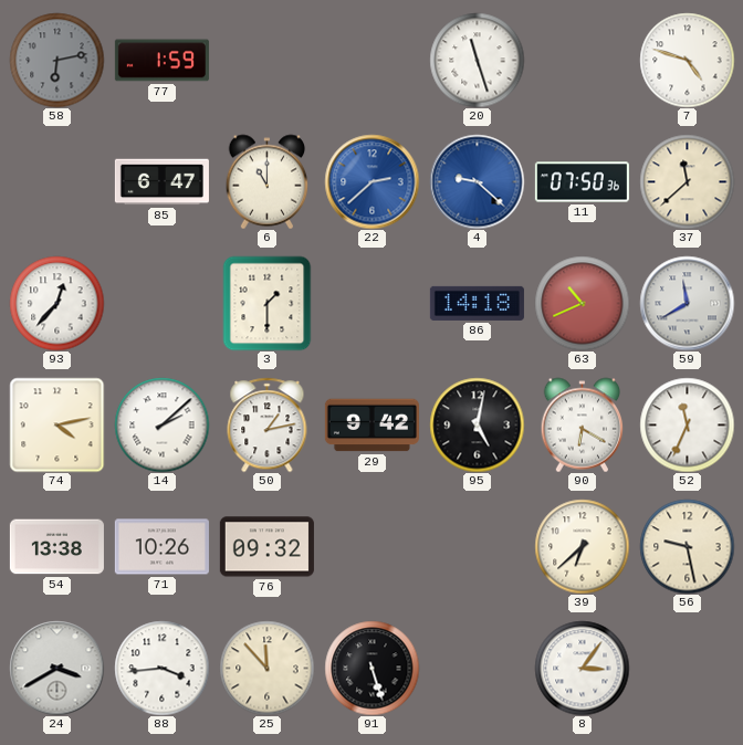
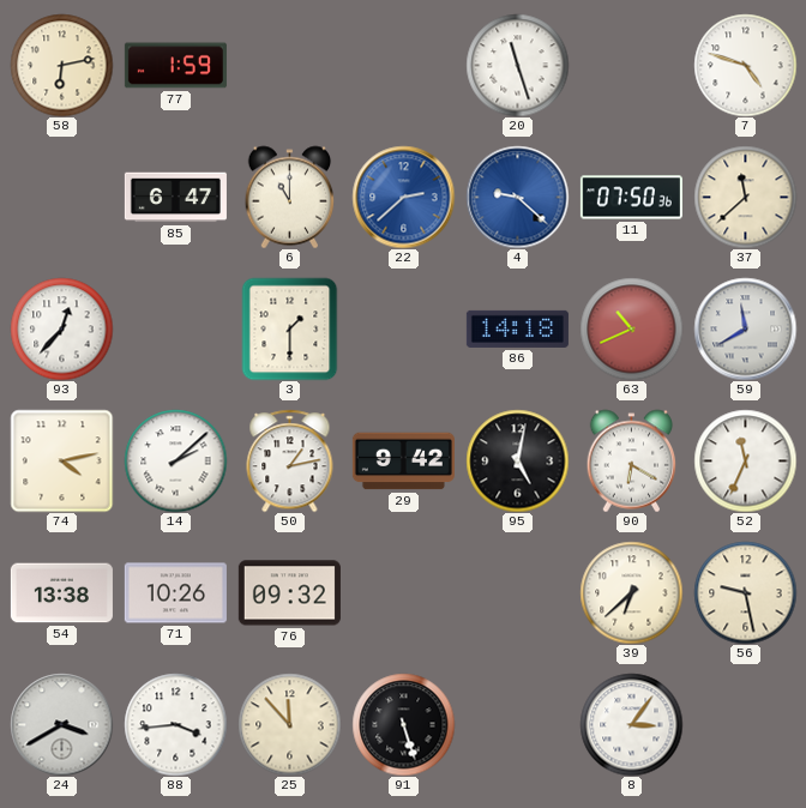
58 dial: grey -> cream
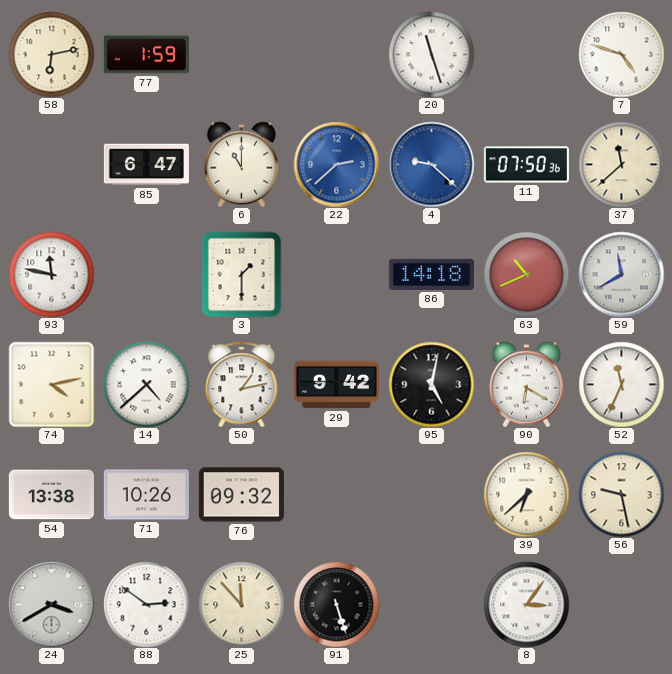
93: 12:37 -> 11:47
14: 2:08 -> 4:38
88: 3:44 -> 2:51
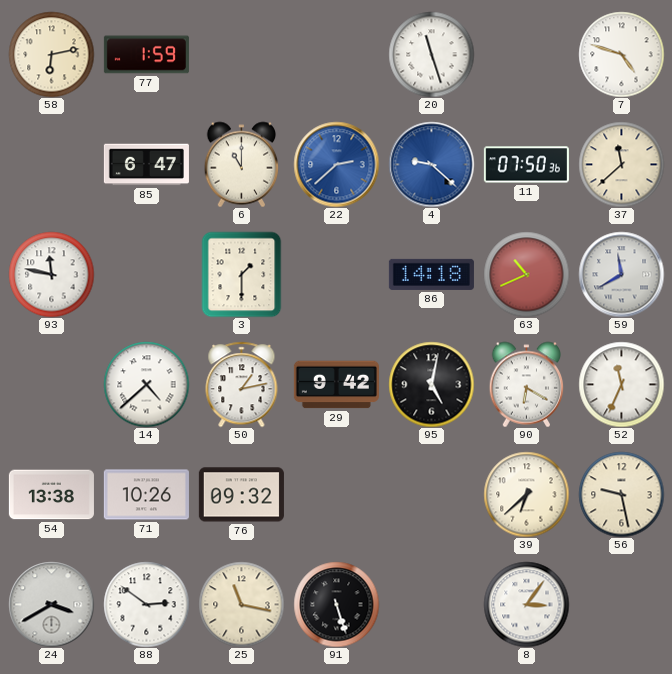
74: 4:13 -> none
25: 11:53 -> 11:17
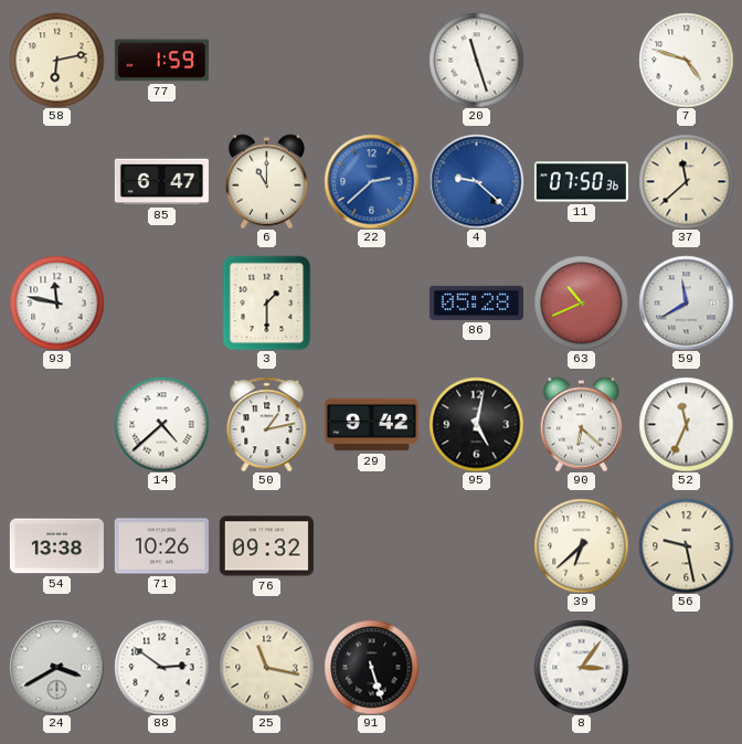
86: 14:18 -> 05:28
90: 6:20 -> 6:22
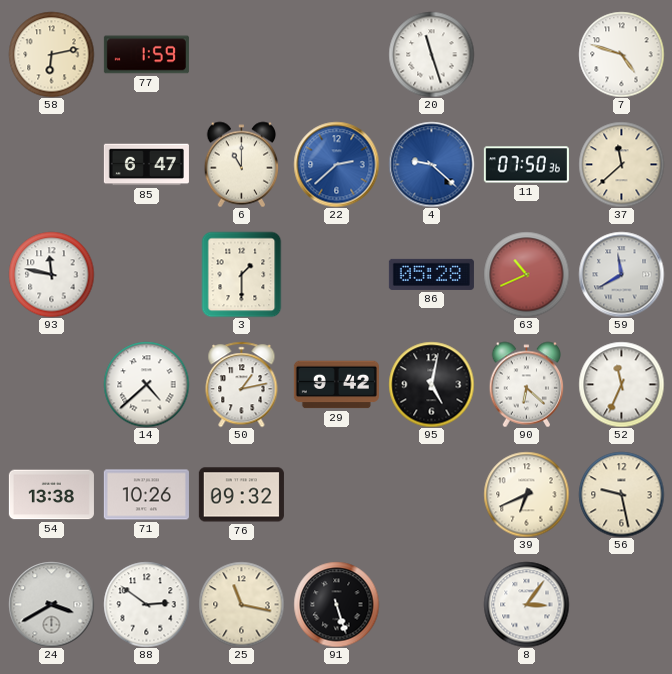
39: 6:38 -> 6:41
